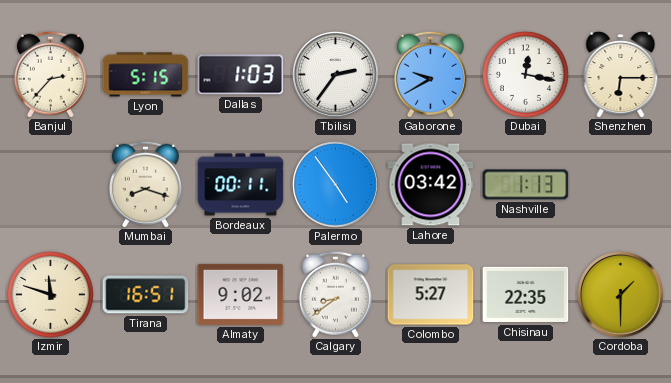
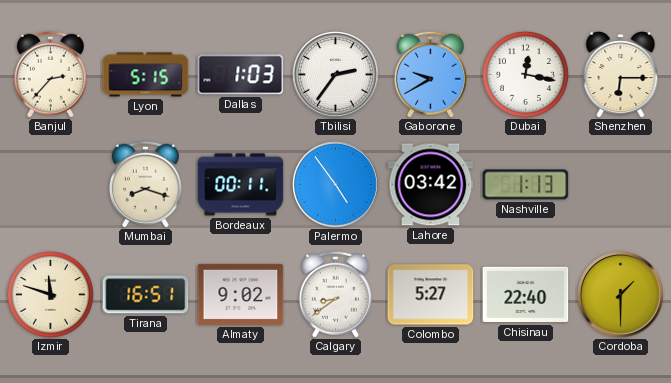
Chisinau: 22:35 -> 22:40
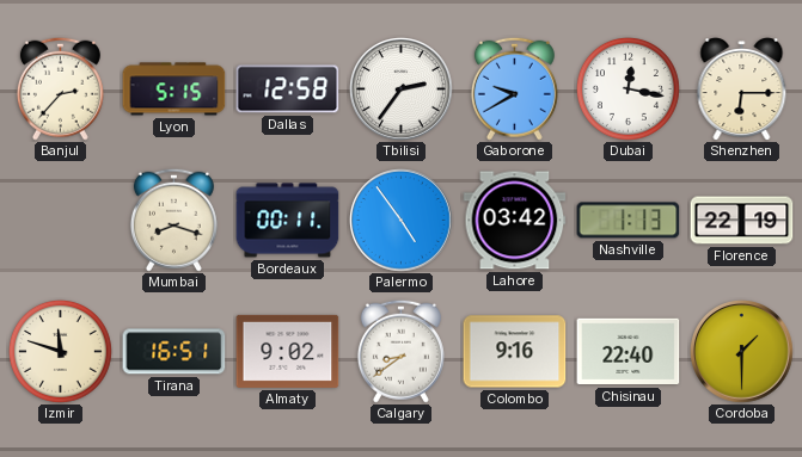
Dallas: 1:03 -> 12:58
Florence: none -> 22:19
Colombo: 5:27 -> 9:16
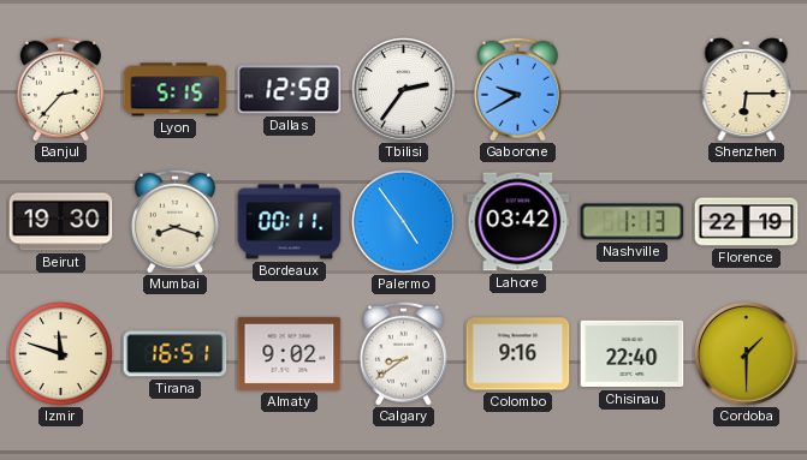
Dubai: 12:17 -> none
Beirut: none -> 19:30
